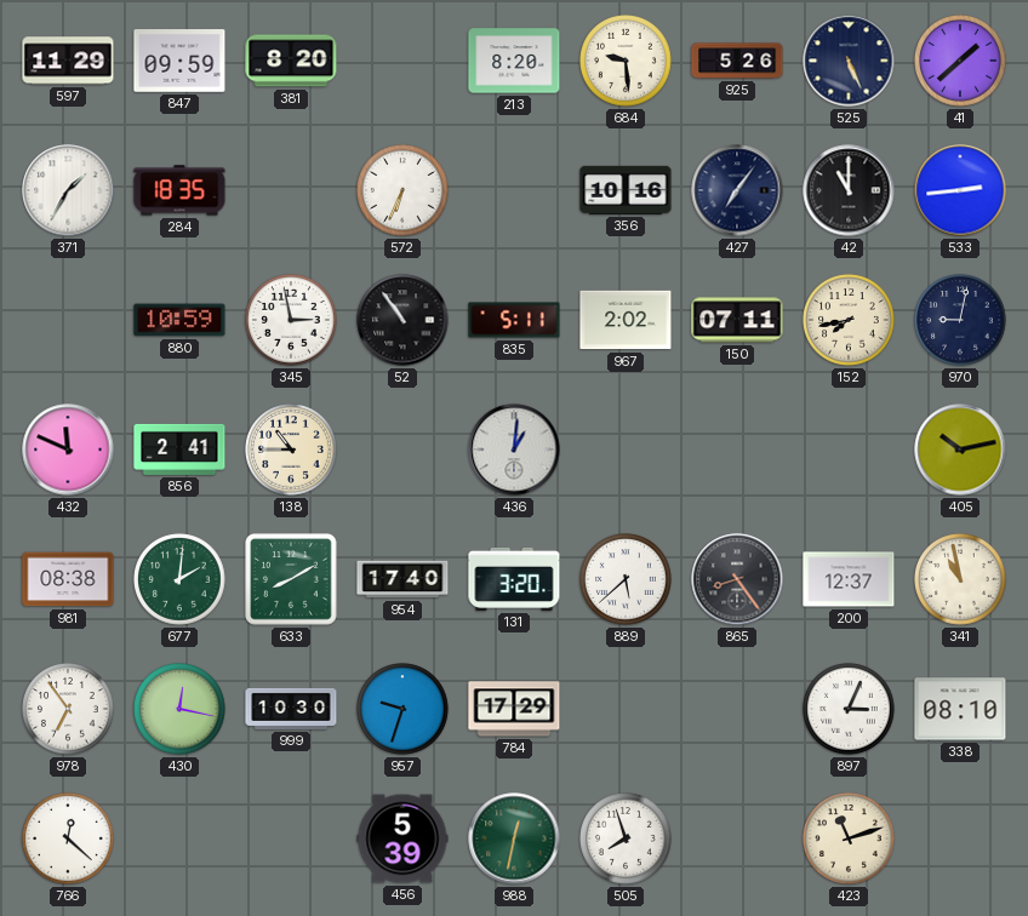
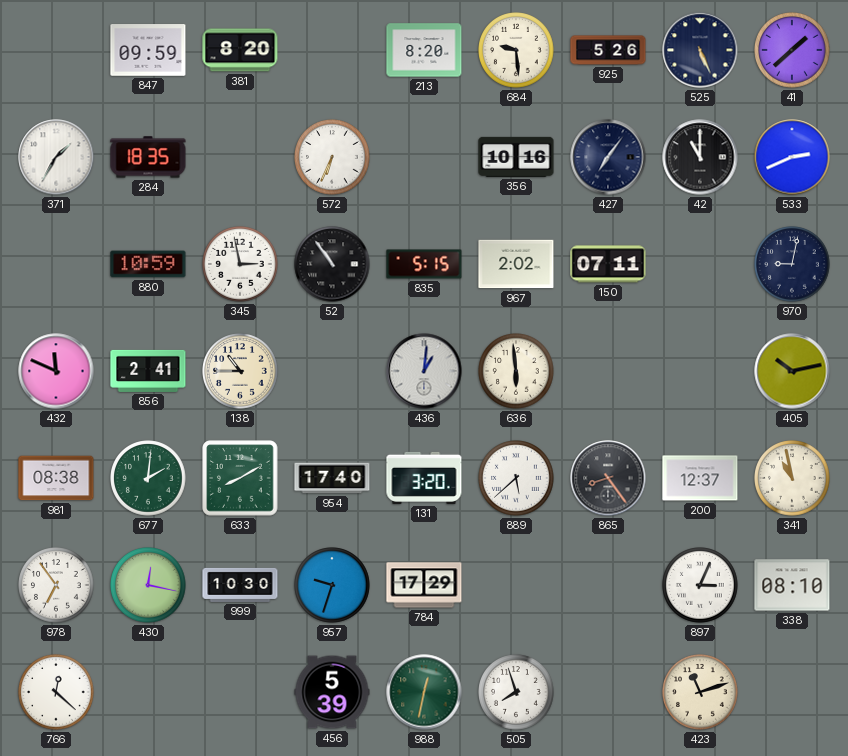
597: 11:29 -> none
533: 2:44 -> 2:41
835: 5:11 -> 5:15
152: 7:43 -> none
636: none -> 5:59
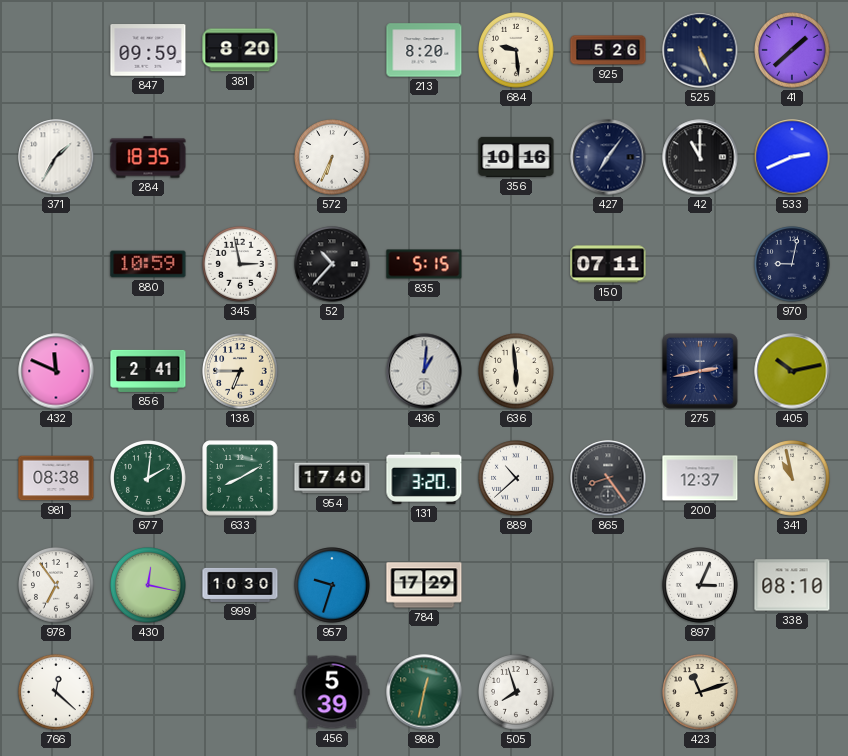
52: 10:54 -> 10:37
967: 2:02 -> none
138: 10:45 -> 6:45
275: none -> 2:43
889: 5:38 -> 10:38
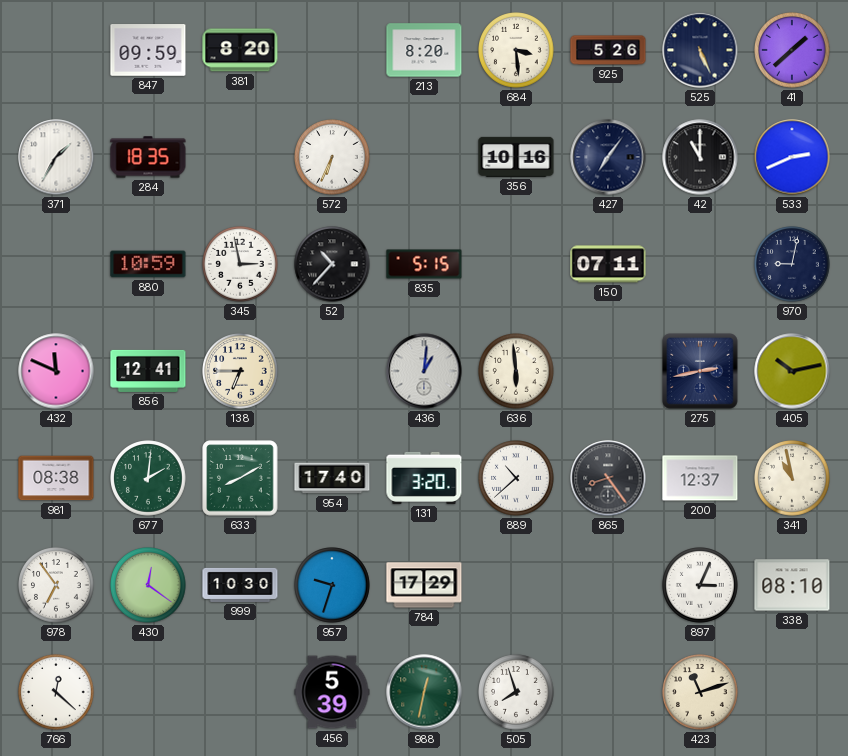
684: 9:29 -> 3:29
856: 2:41 -> 12:41
430: 12:17 -> 12:21
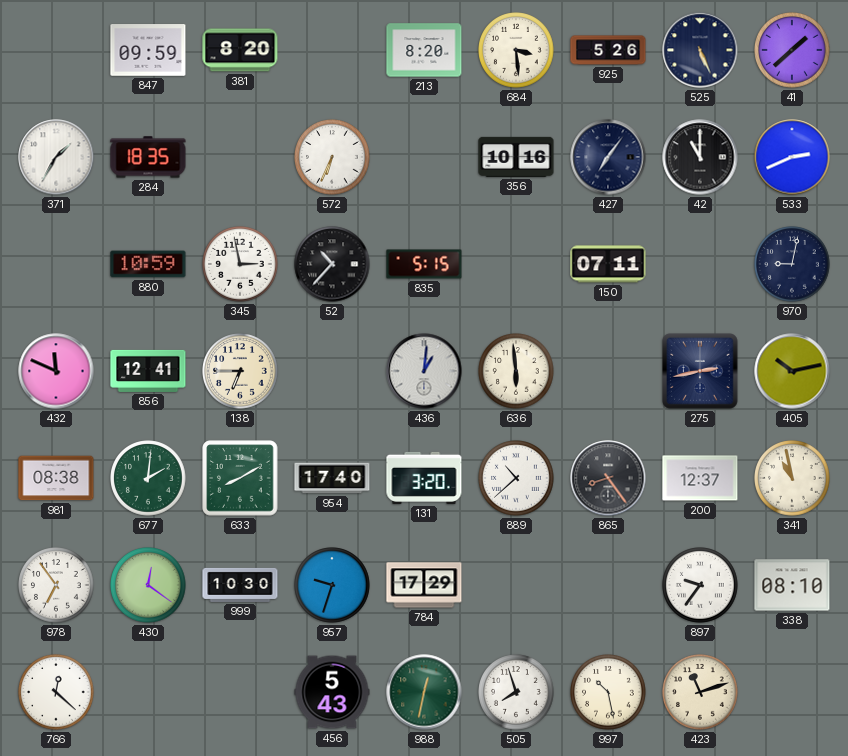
897: 3:04 -> 9:36
456: 5:39 -> 5:43
997: none -> 10:28
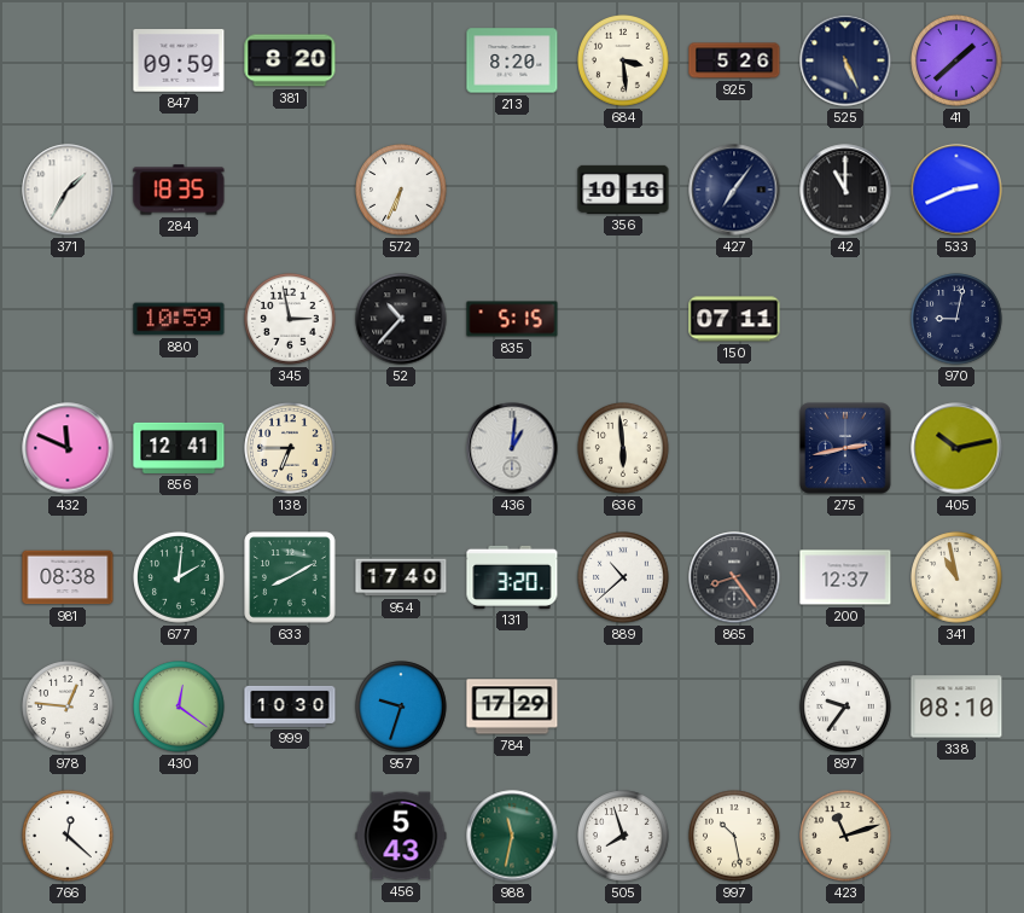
978: 6:54 -> 12:46
988: 12:32 -> 11:32
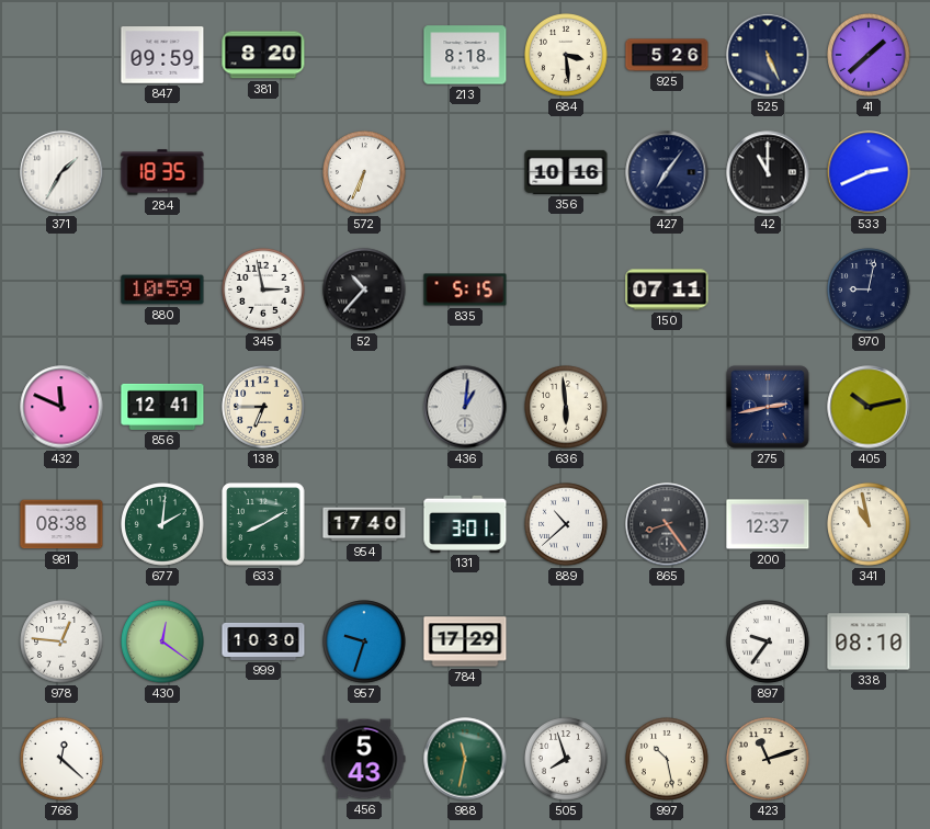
213: 8:20 -> 8:18
131: 3:20 -> 3:01
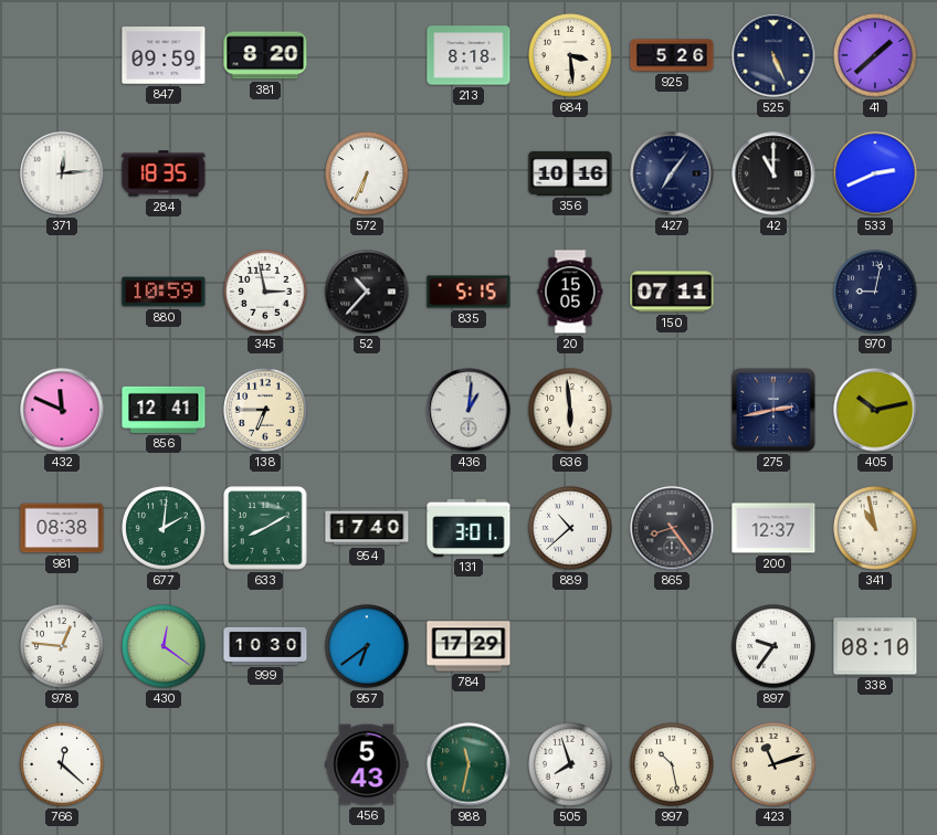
371: 1:35 -> 12:14
20: none -> 15:05
957: 9:33 -> 6:39
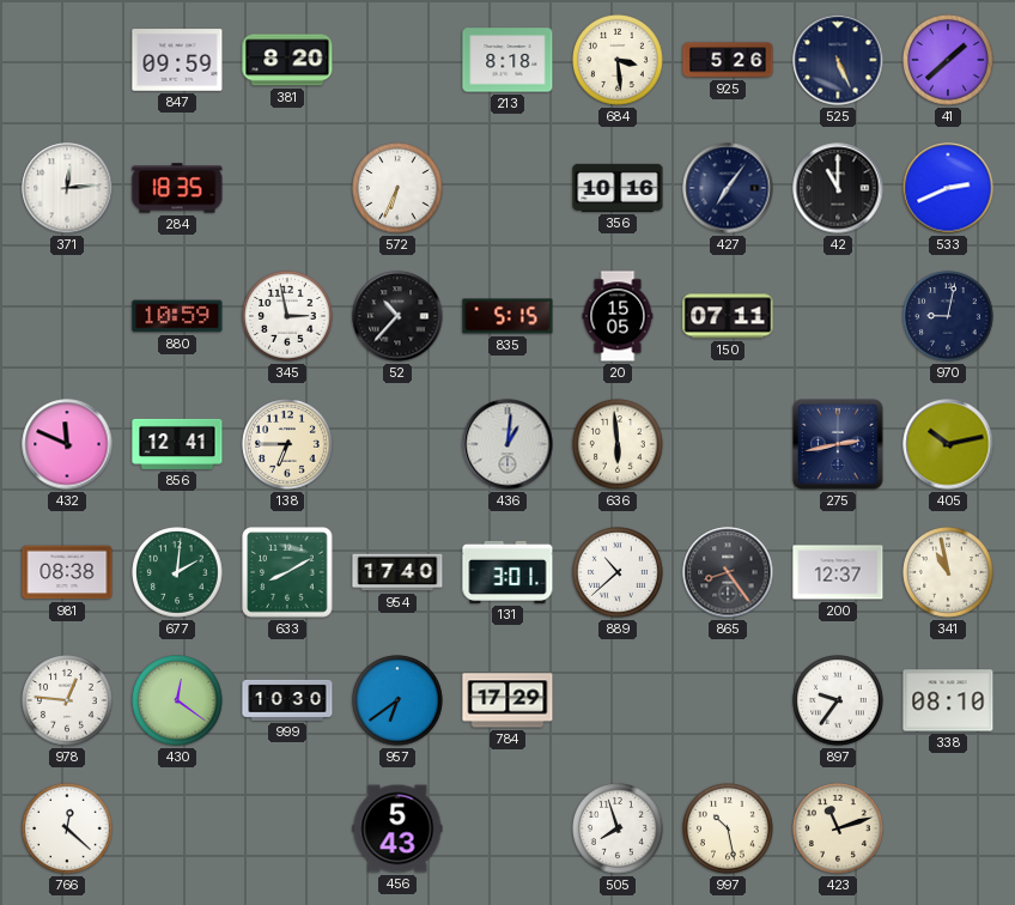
988: 11:32 -> none
